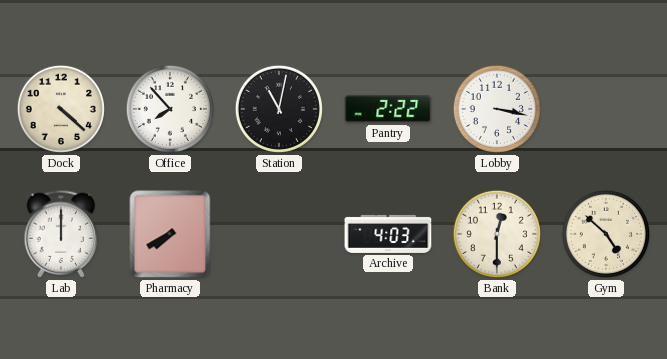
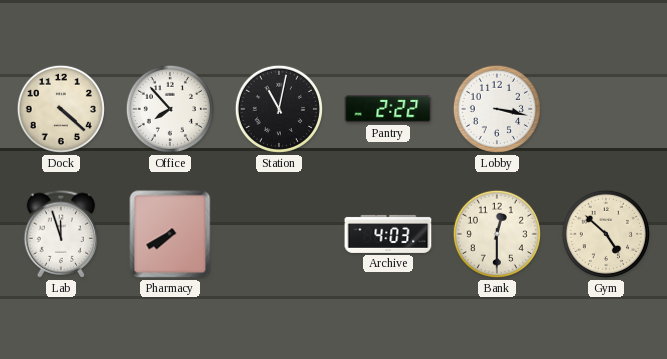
Lab: 12:00 -> 11:57
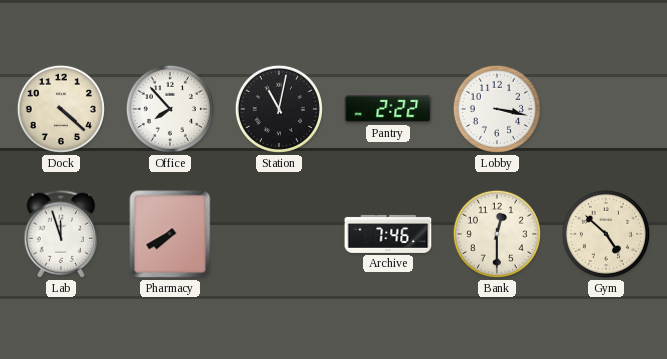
Archive: 4:03 -> 7:46
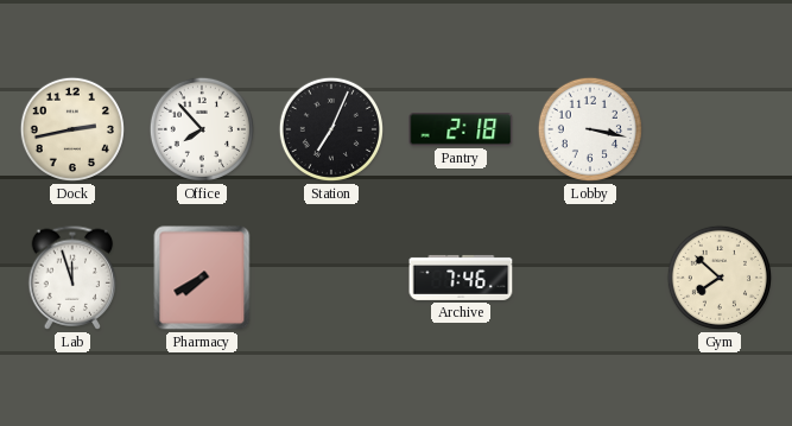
Dock: 4:22 -> 2:43
Station: 11:02 -> 7:04
Pantry: 2:22 -> 2:18
Bank: 12:30 -> none
Gym: 4:52 -> 7:52
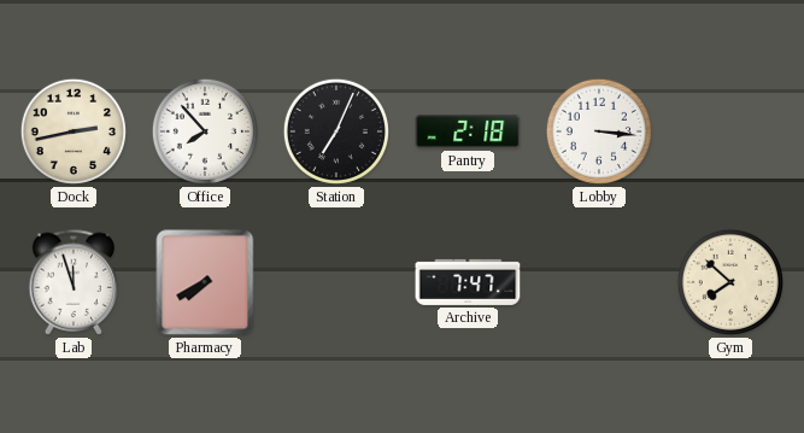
Lobby: 3:17 -> 3:16
Archive: 7:46 -> 7:47
